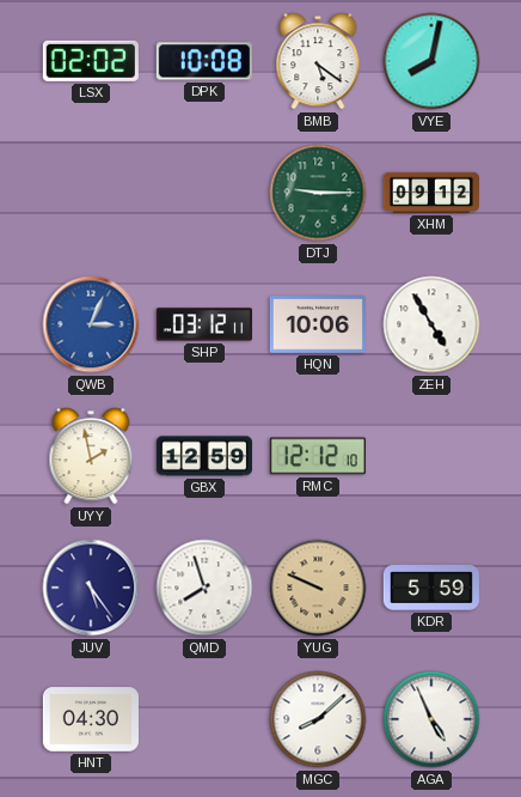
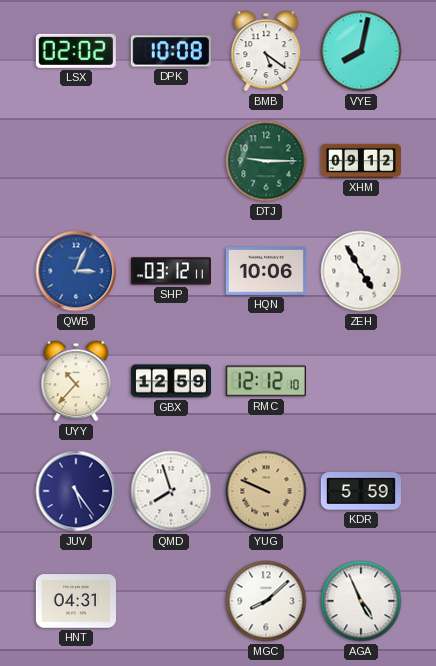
UYY: 1:58 -> 10:37
HNT: 04:30 -> 04:31
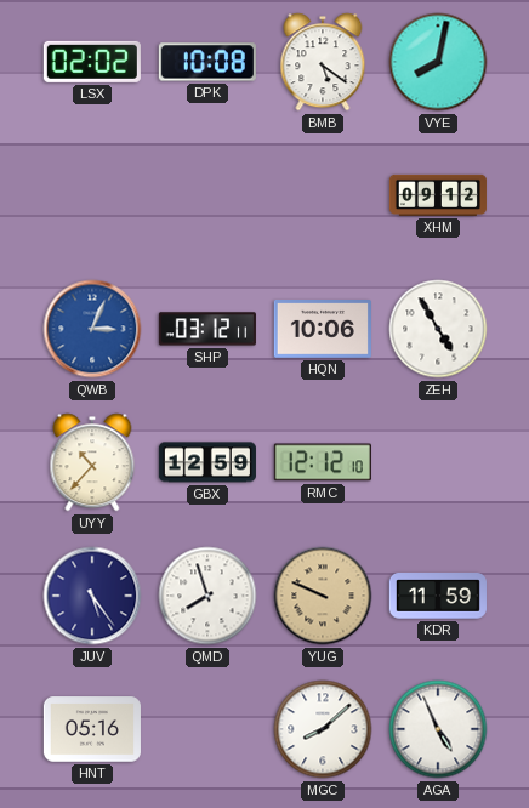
DTJ: 9:15 -> none
KDR: 5:59 -> 11:59
HNT: 04:31 -> 05:16
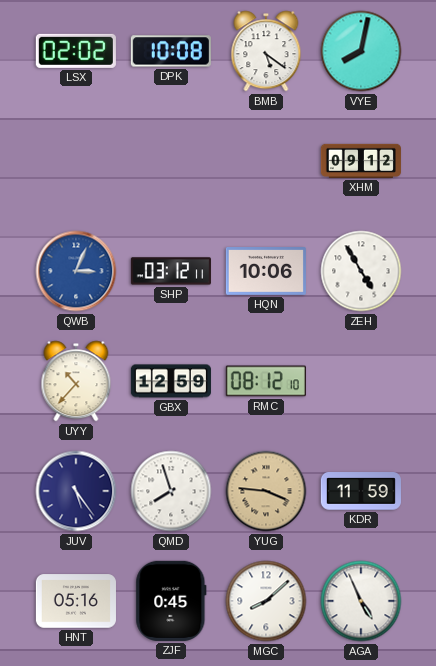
RMC: 12:12 -> 08:12
YUG: 9:49 -> 3:46
ZJF: none -> 0:45
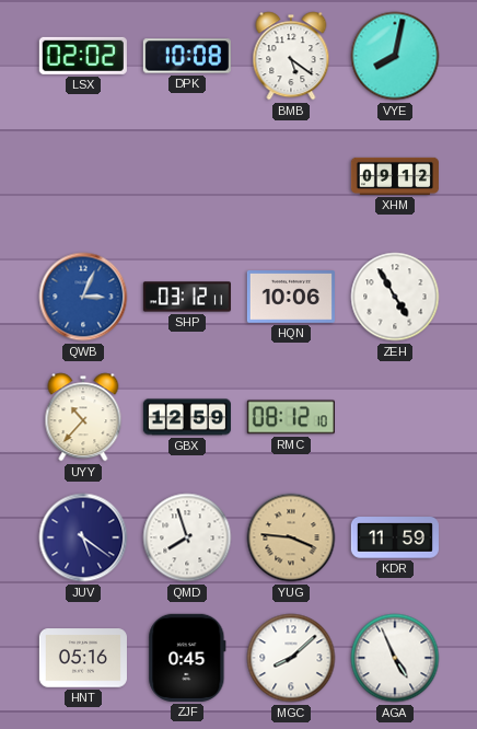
JUV: 5:24 -> 5:21
